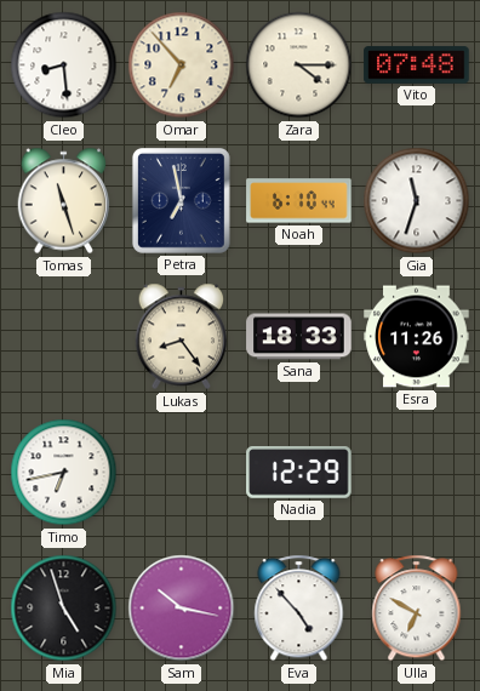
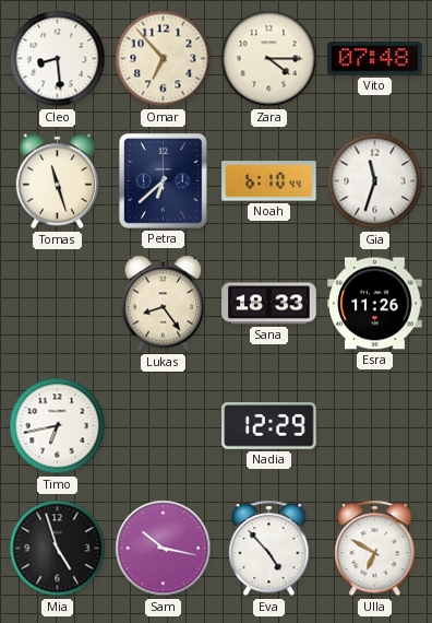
Petra: 6:58 -> 6:38
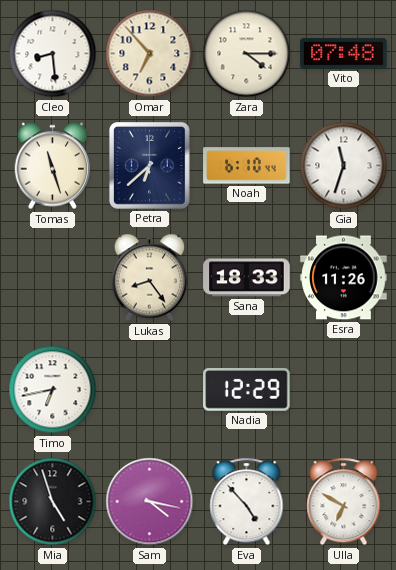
Sam: 10:17 -> 4:17
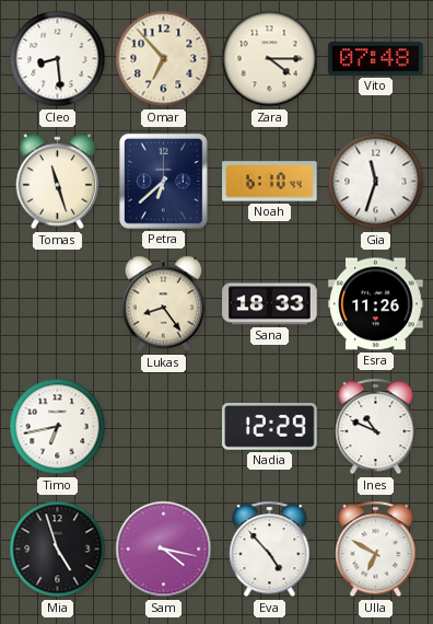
Ines: none -> 10:49
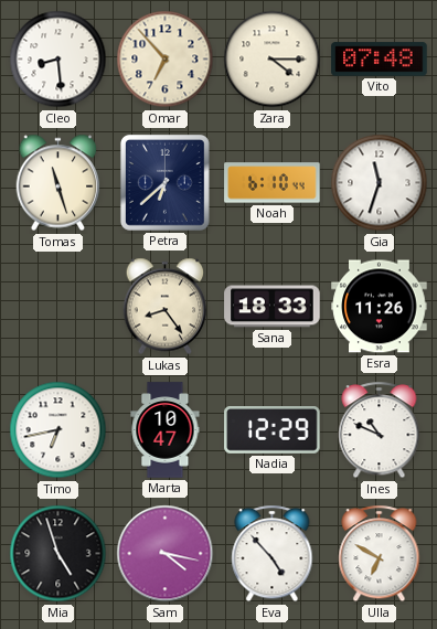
Marta: none -> 10:47
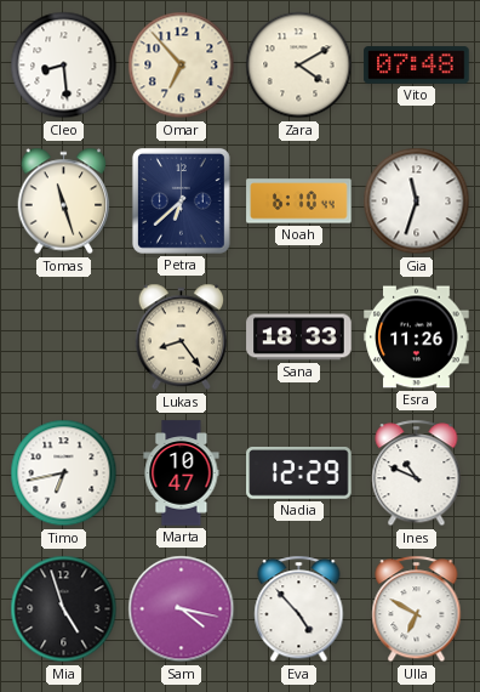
Zara: 4:15 -> 4:10
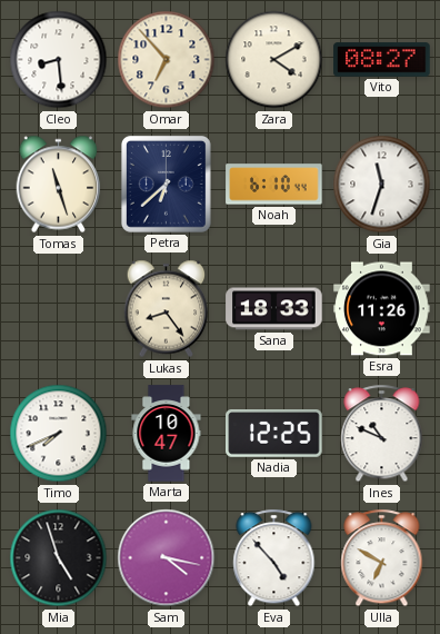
Vito: 07:48 -> 08:27
Timo: 6:43 -> 7:41
Nadia: 12:29 -> 12:25
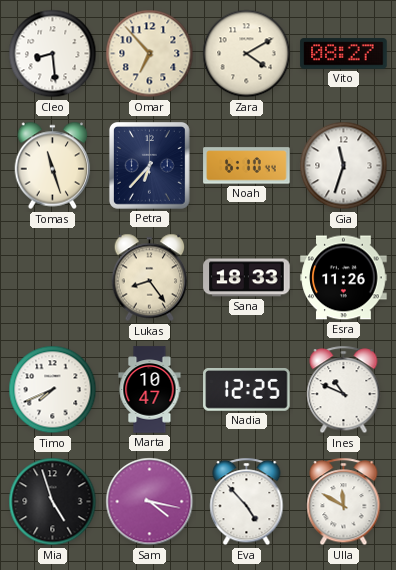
Petra: 6:38 -> 6:37
Ulla: 6:50 -> 11:50
